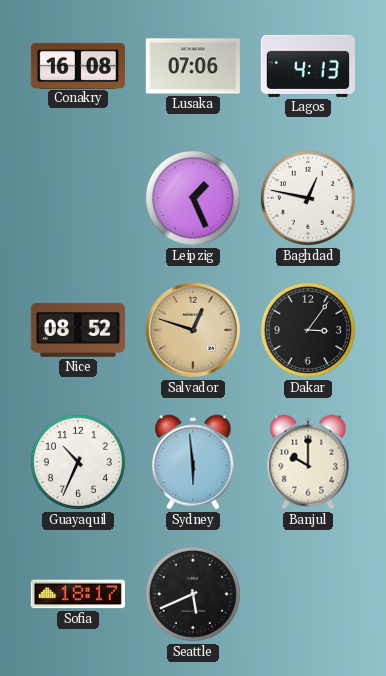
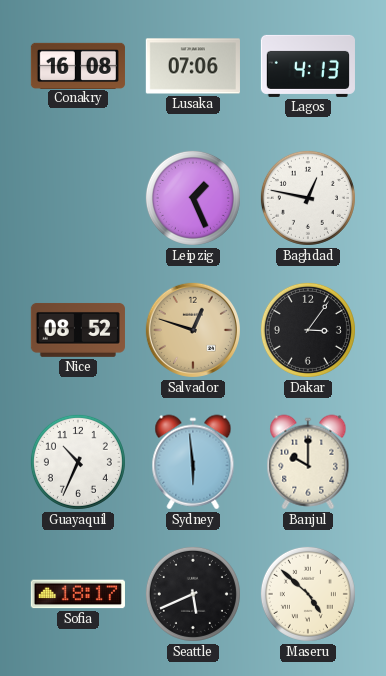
Maseru: none -> 4:52
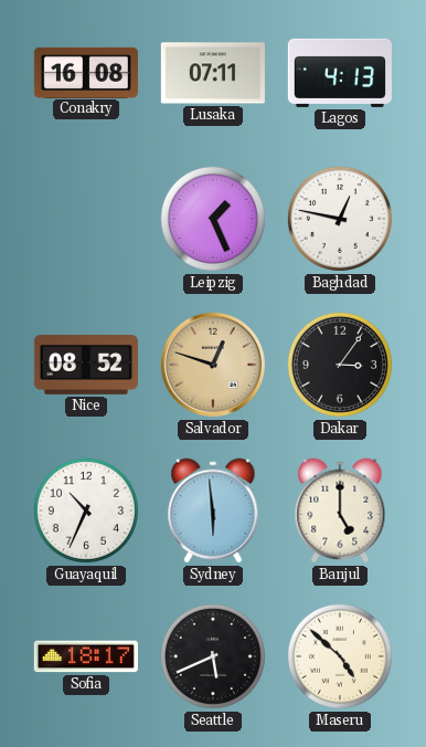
Lusaka: 07:06 -> 07:11
Banjul: 10:00 -> 5:00
